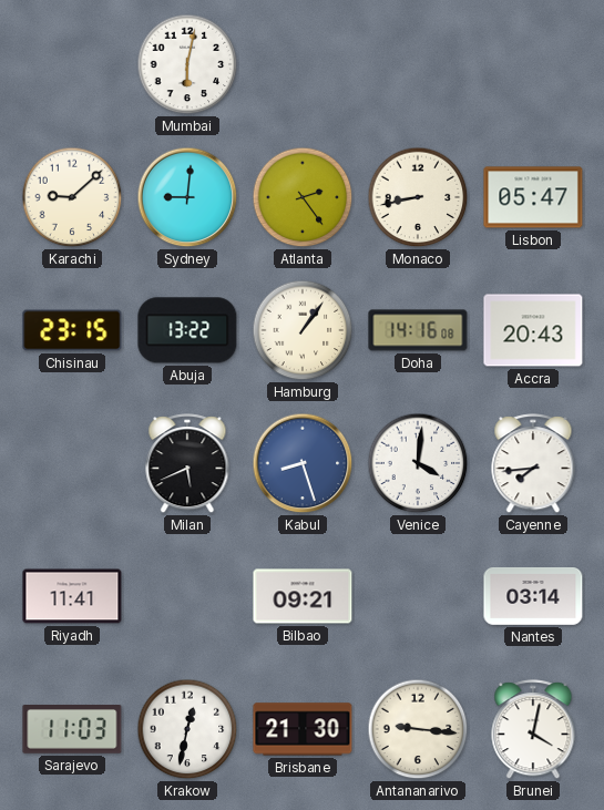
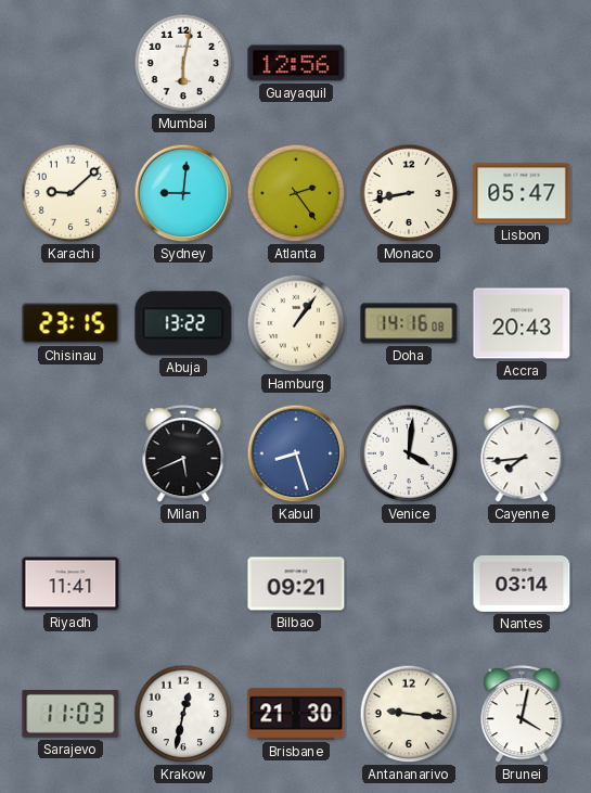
Guayaquil: none -> 12:56
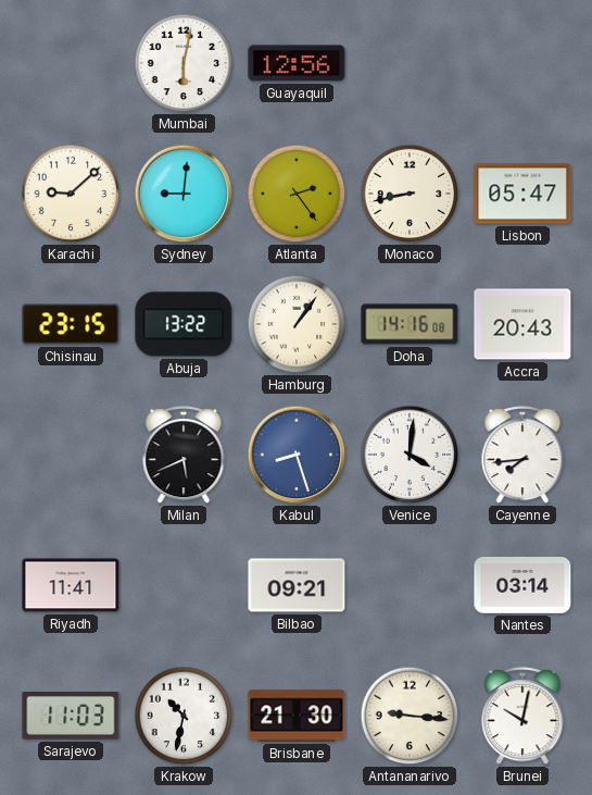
Krakow: 12:32 -> 10:32
Brunei: 4:02 -> 10:02
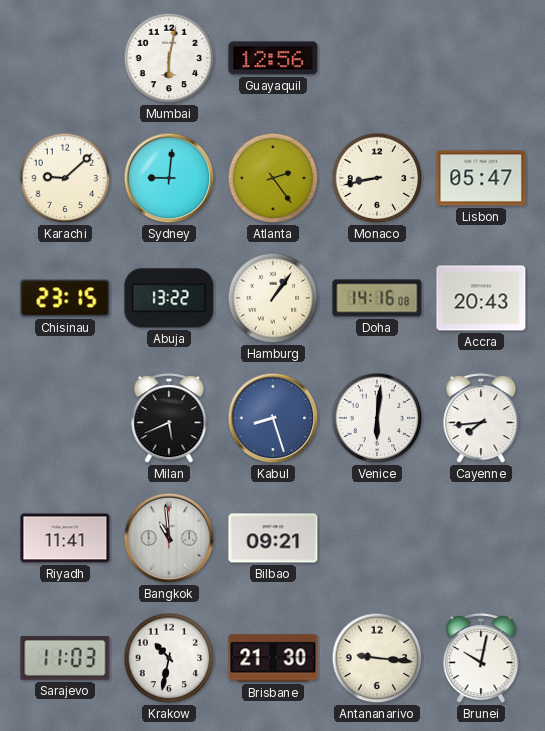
Venice: 4:01 -> 6:01
Bangkok: none -> 10:59
Nantes: 03:14 -> none
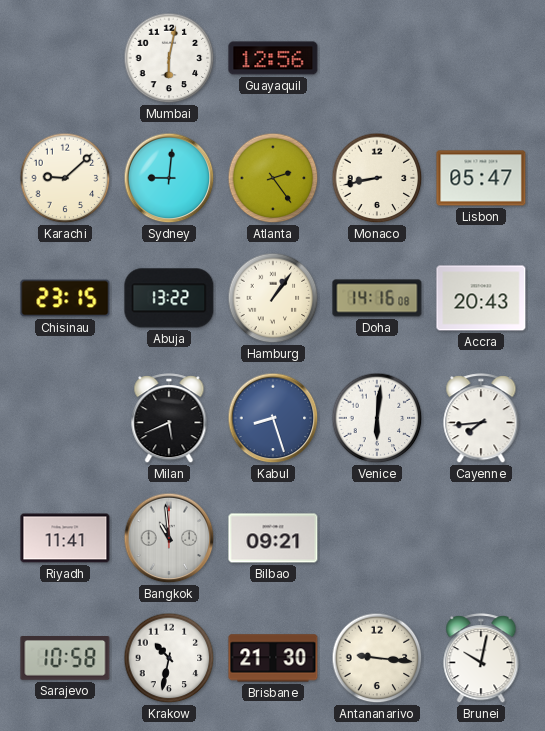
Sarajevo: 11:03 -> 10:58
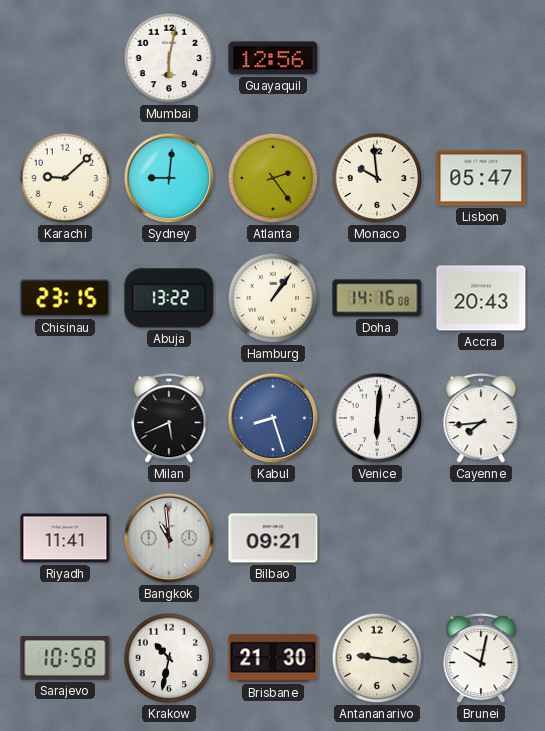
Monaco: 8:43 -> 9:59
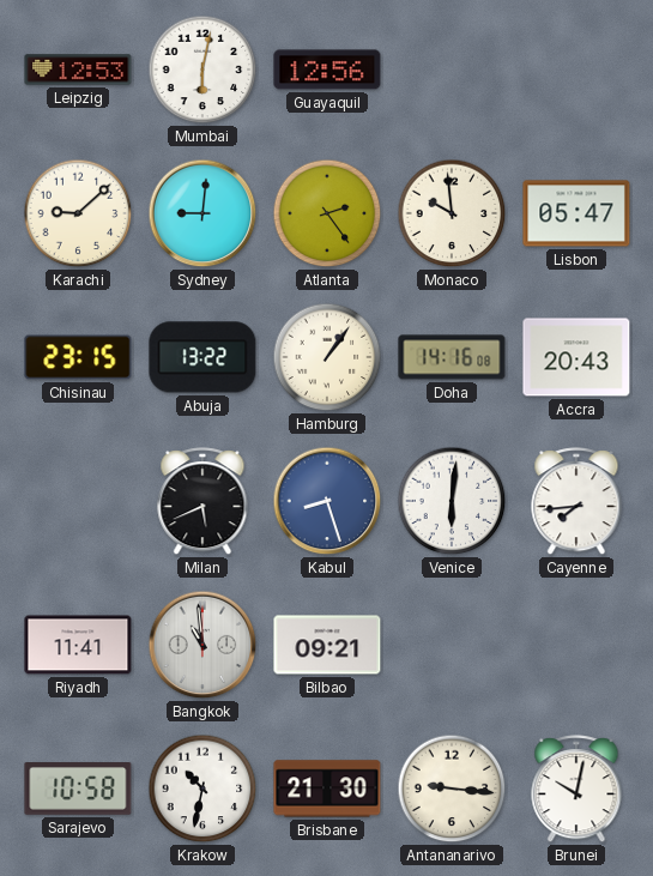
Leipzig: none -> 12:53
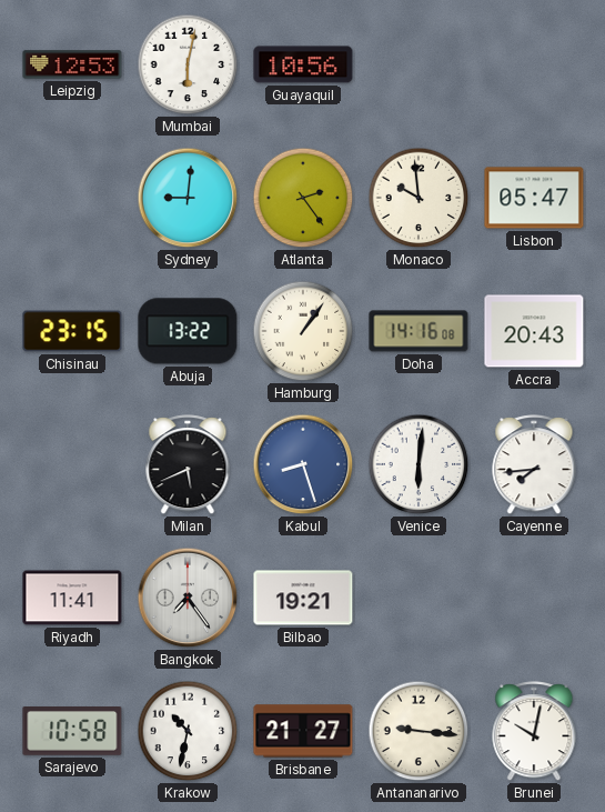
Guayaquil: 12:56 -> 10:56
Karachi: 9:08 -> none
Bangkok: 10:59 -> 7:24
Bilbao: 09:21 -> 19:21
Brisbane: 21:30 -> 21:27
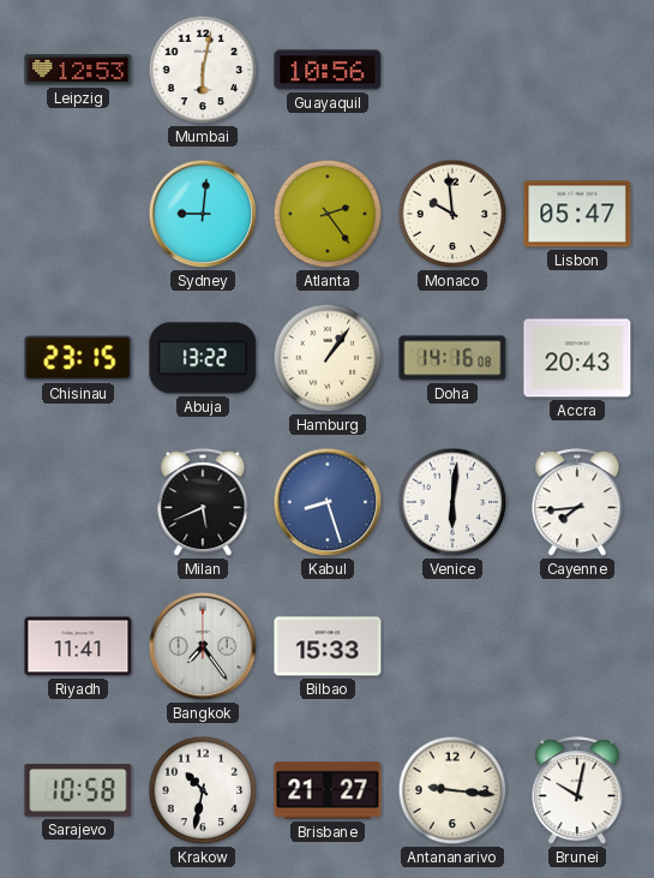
Bilbao: 19:21 -> 15:33
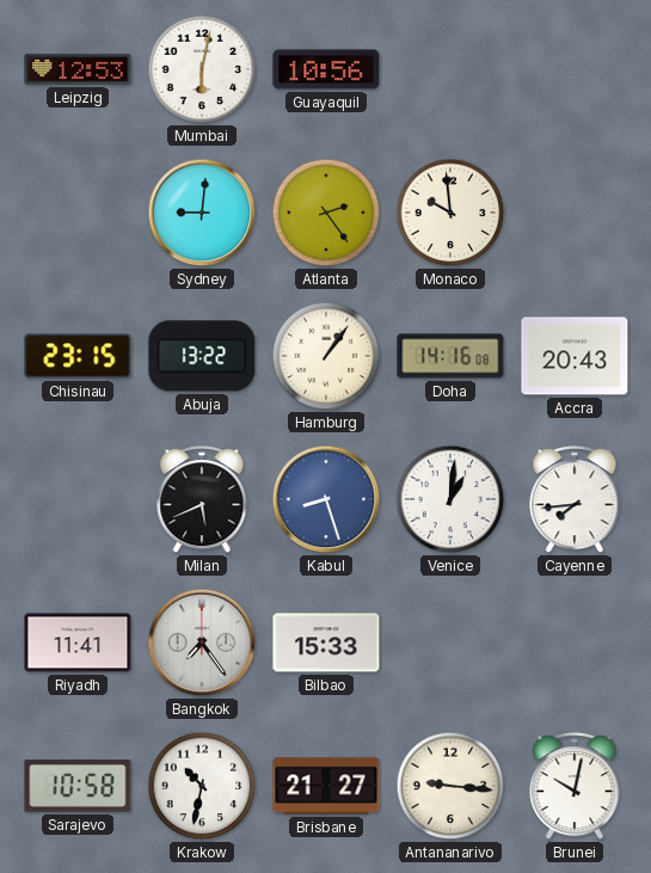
Lisbon: 05:47 -> none
Venice: 6:01 -> 1:01
